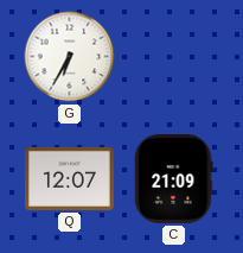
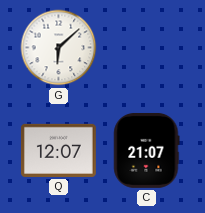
G: 6:35 -> 6:08
C: 21:09 -> 21:07
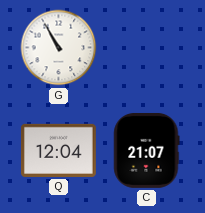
G: 6:08 -> 10:55
Q: 12:07 -> 12:04
